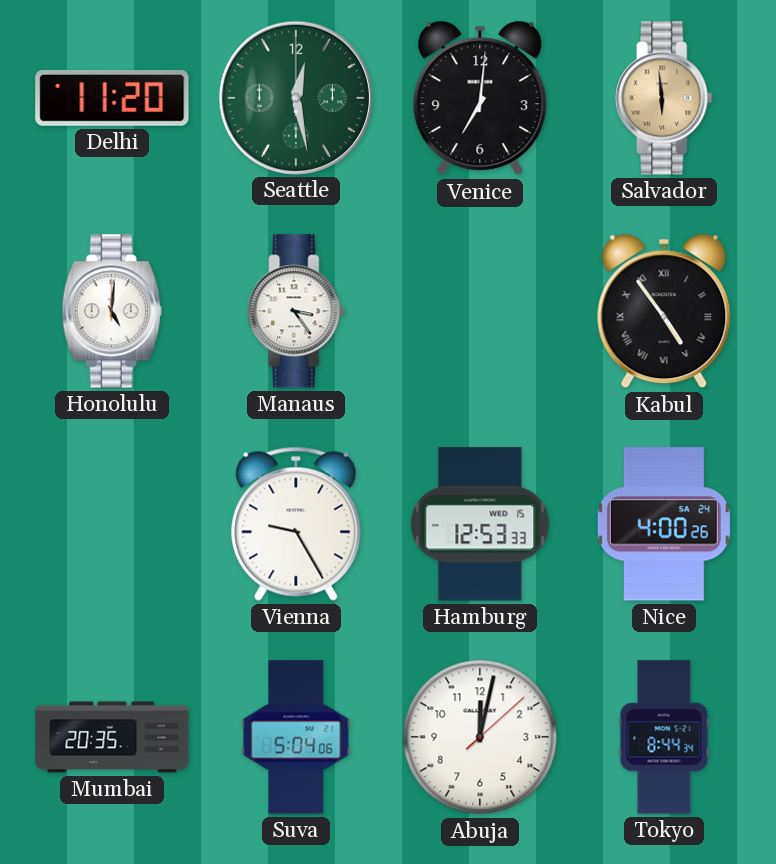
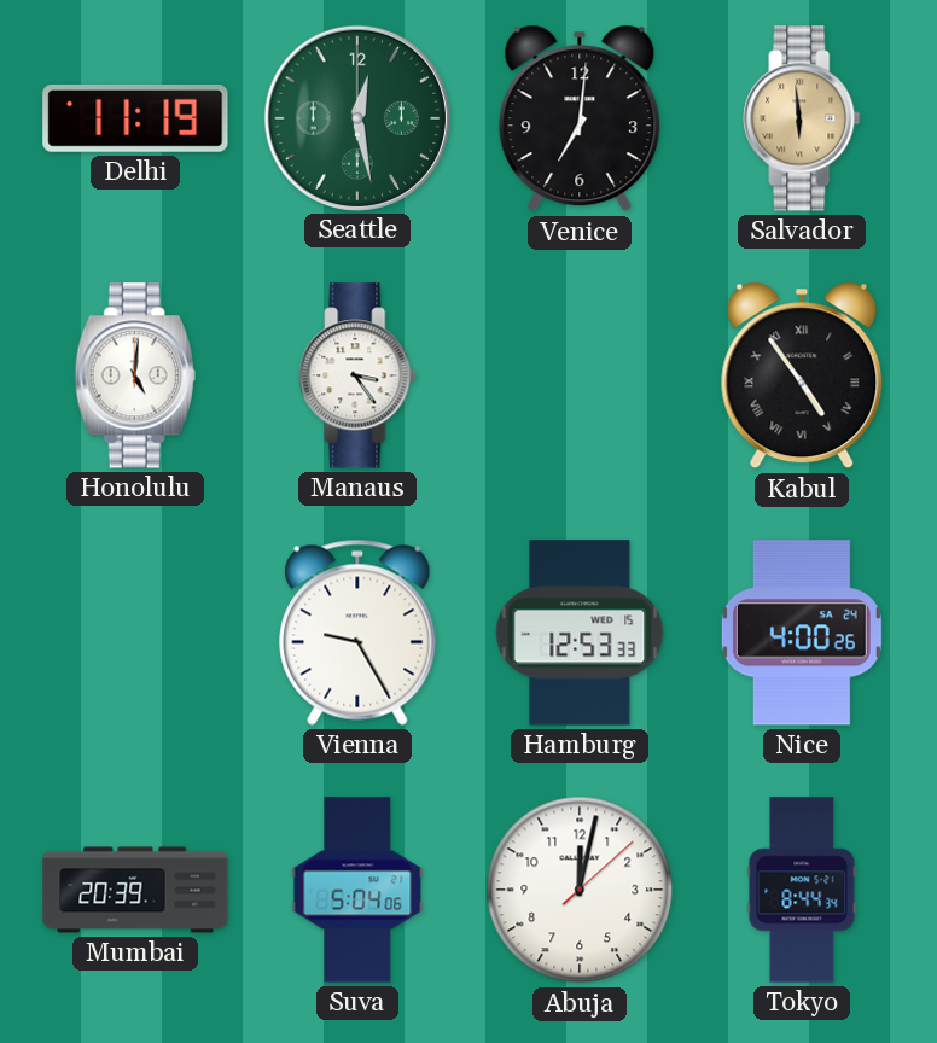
Delhi: 11:20 -> 11:19
Mumbai: 20:35 -> 20:39
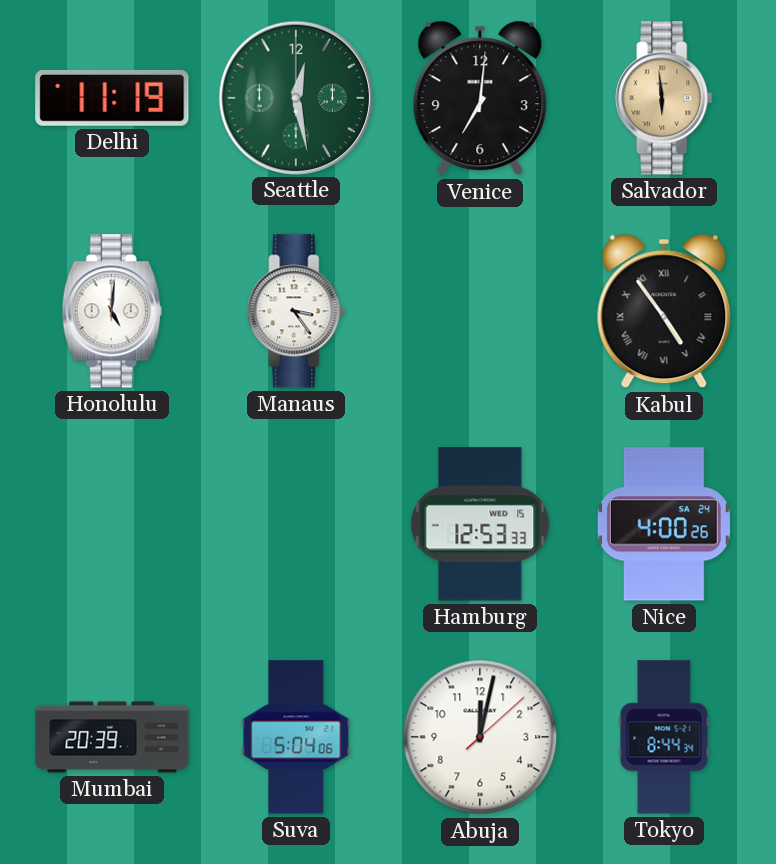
Vienna: 9:25 -> none
